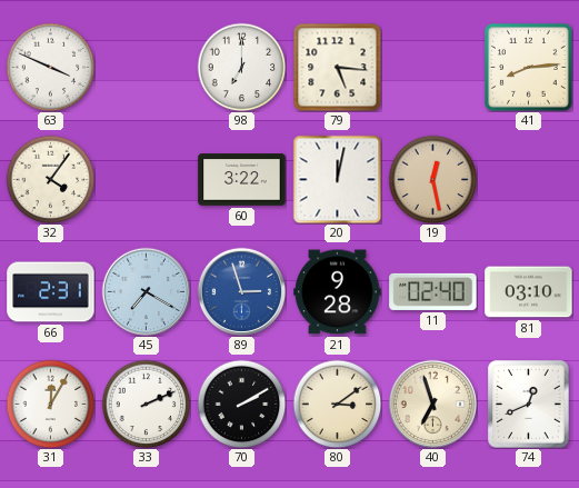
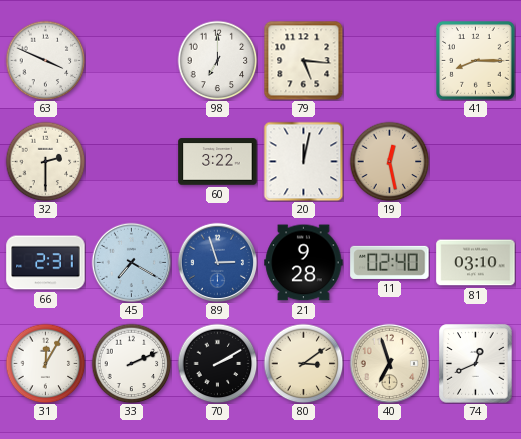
41: 8:14 -> 8:15
32: 4:06 -> 2:30
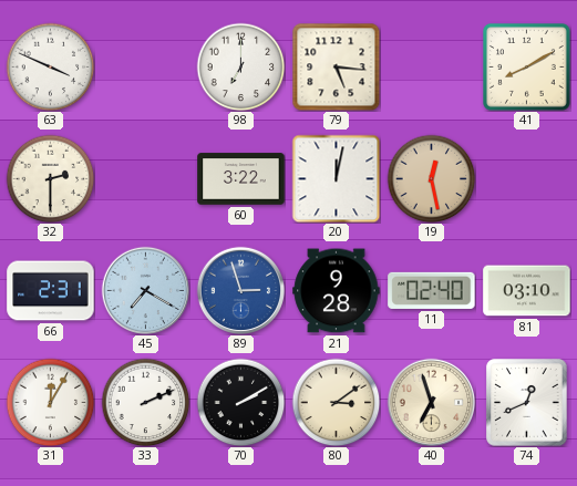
41: 8:15 -> 8:10
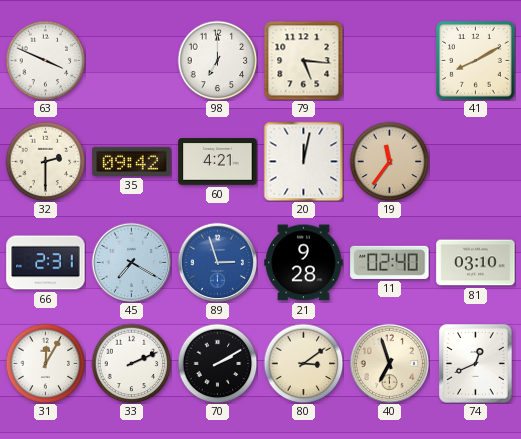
35: none -> 09:42
60: 3:22 -> 4:21
19: 12:28 -> 11:36
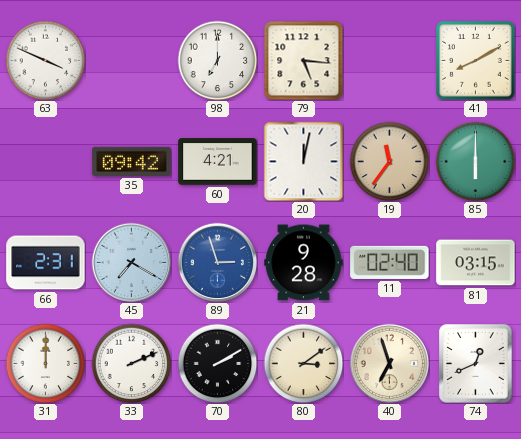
32: 2:30 -> none
85: none -> 6:00
81: 03:10 -> 03:15
31: 12:05 -> 12:00
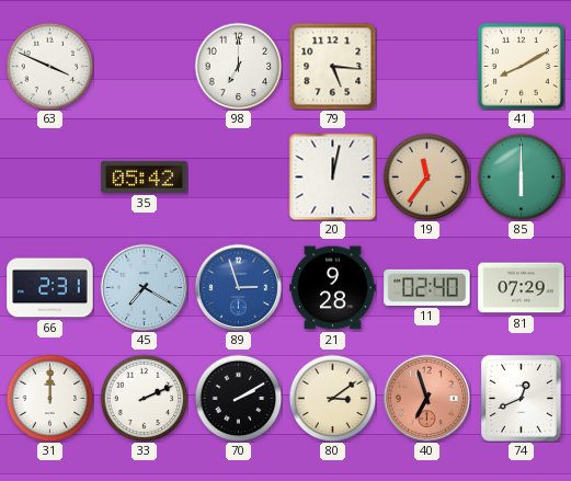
35: 09:42 -> 05:42
60: 4:21 -> none
81: 03:15 -> 07:29
40 dial: cream -> salmon
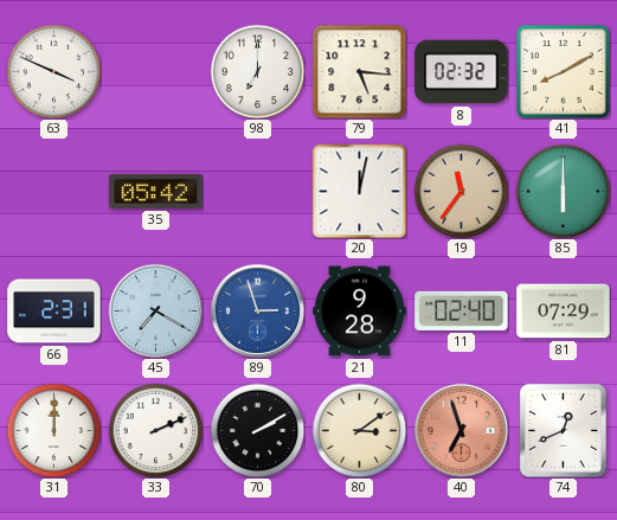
8: none -> 02:32
